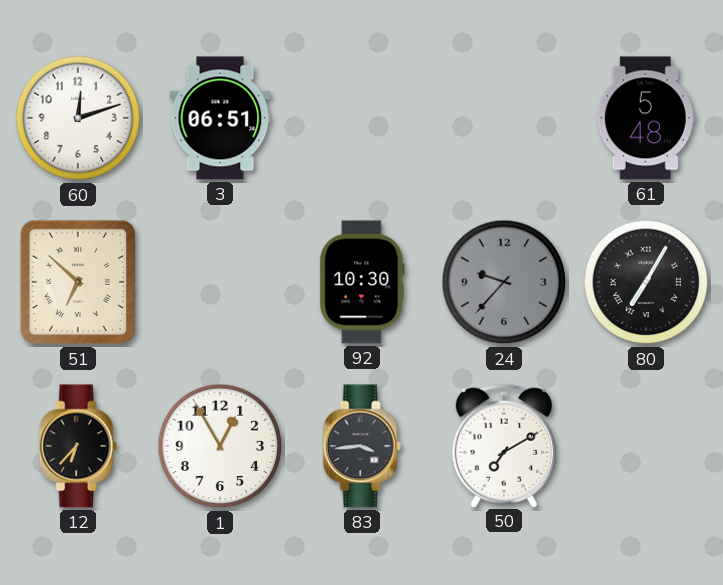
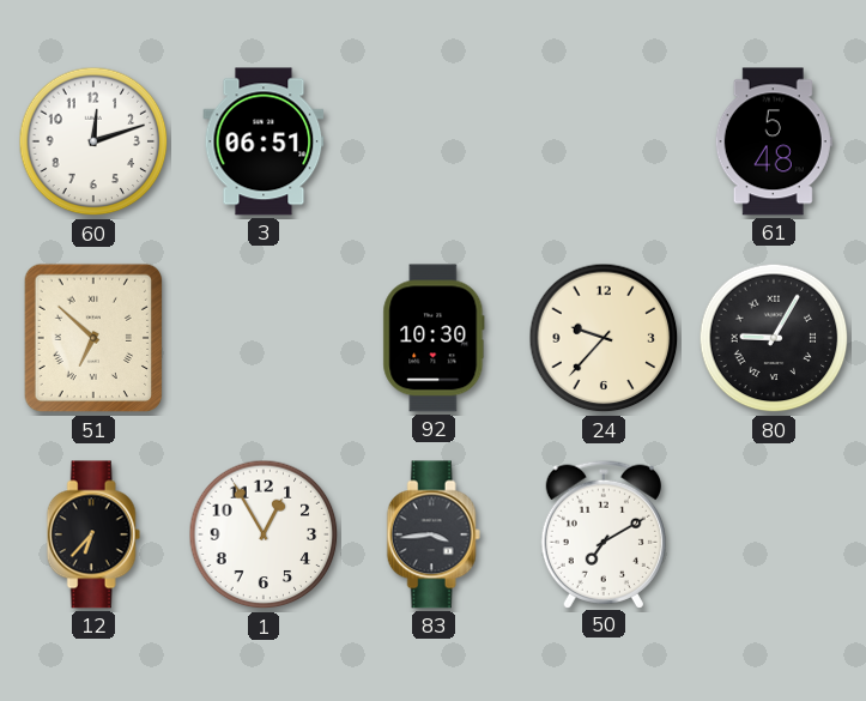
24 dial: grey -> cream
80: 7:05 -> 9:05
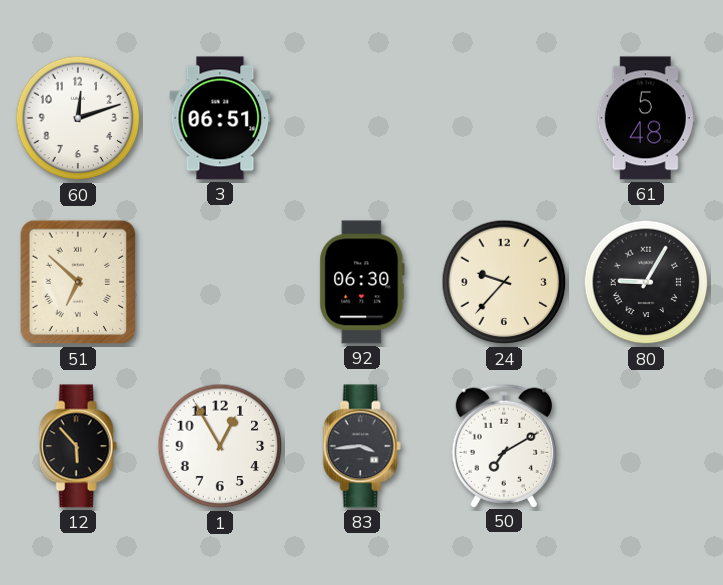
92: 10:30 -> 06:30
12: 6:37 -> 5:53
